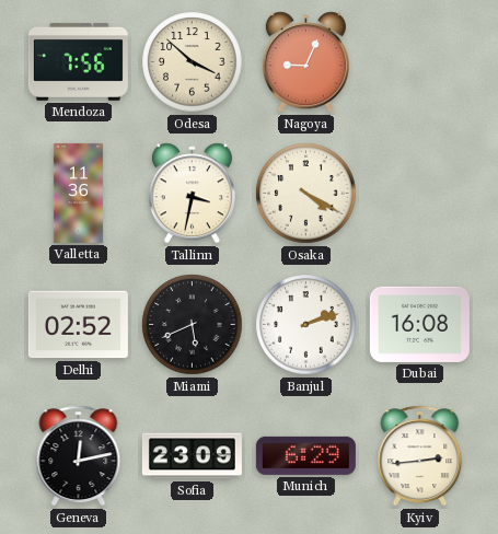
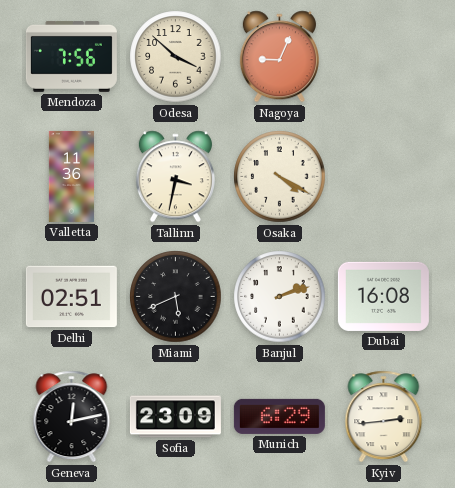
Delhi: 02:52 -> 02:51
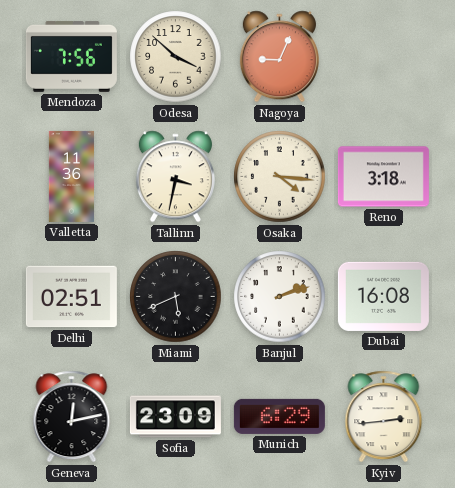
Osaka: 4:20 -> 4:16
Reno: none -> 3:18
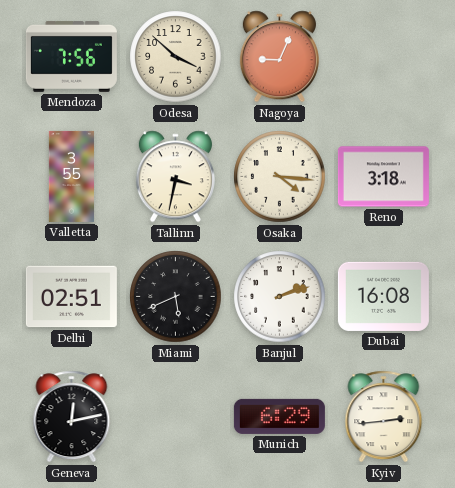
Valletta: 11:36 -> 3:55
Sofia: 23:09 -> none
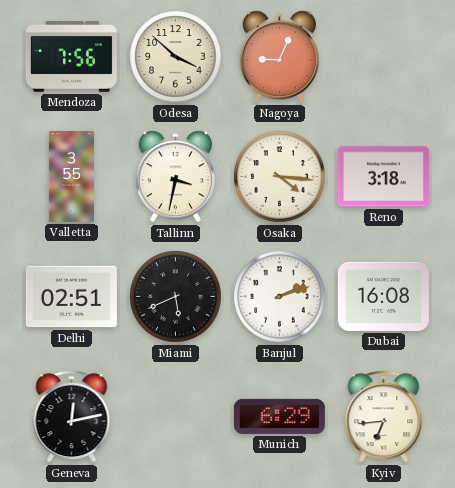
Kyiv: 2:44 -> 6:44
